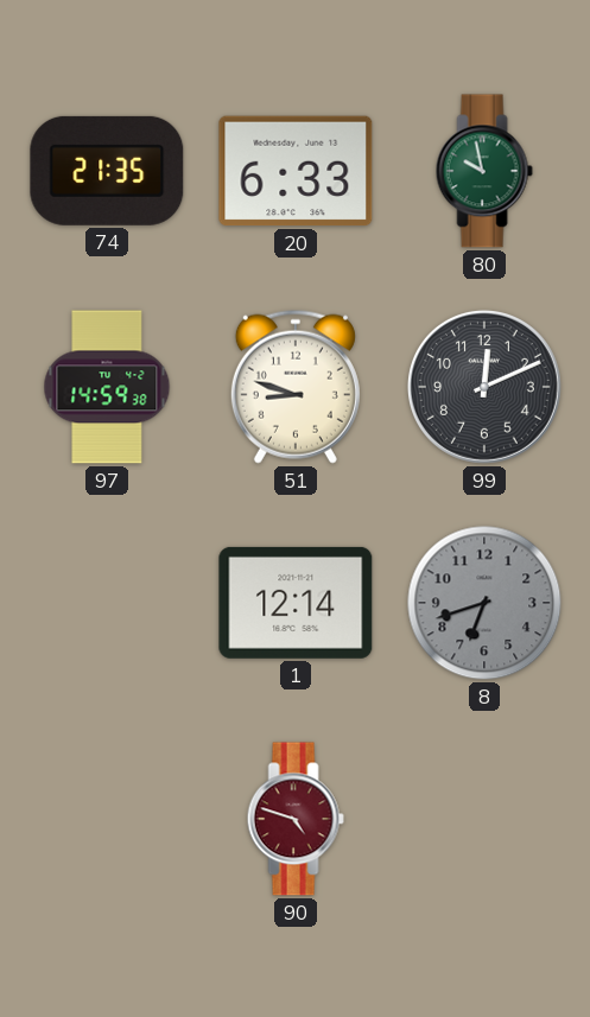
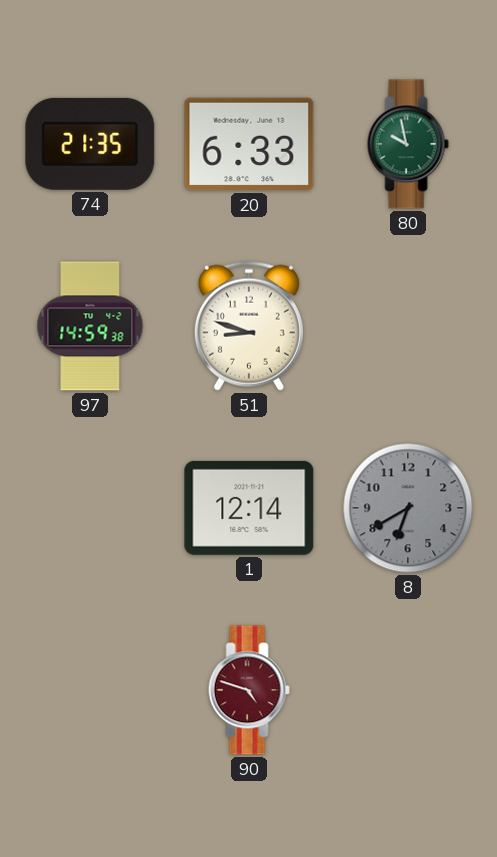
99: 12:11 -> none
8: 6:42 -> 6:40
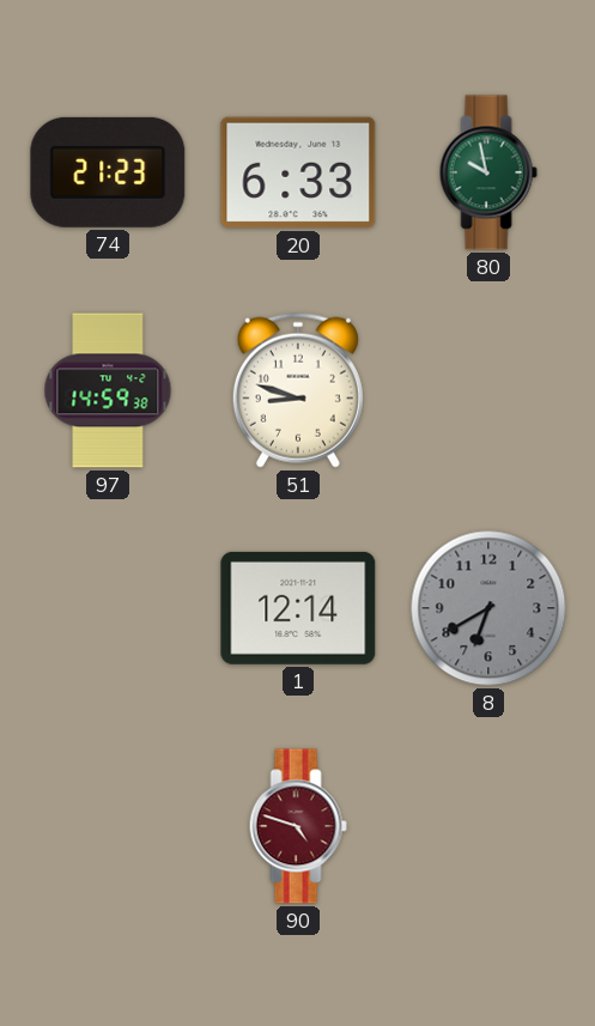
74: 21:35 -> 21:23
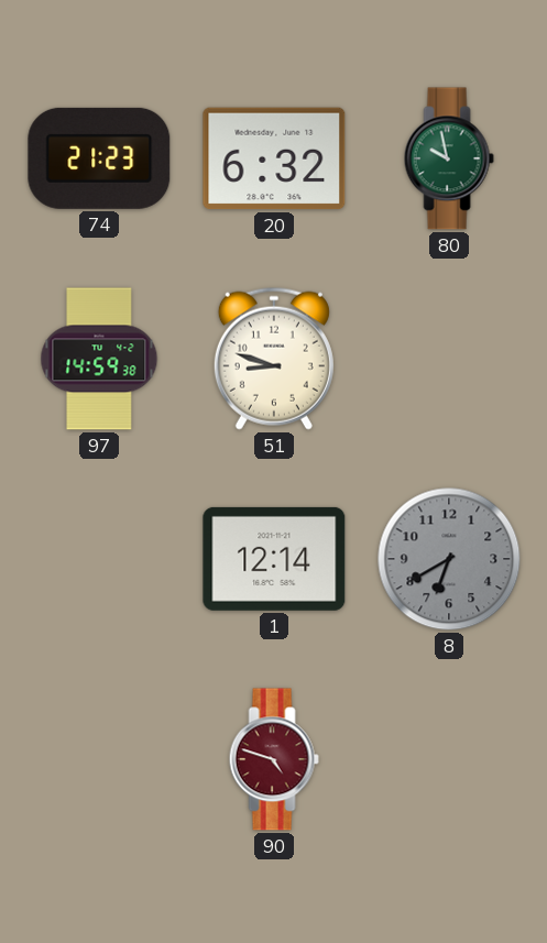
20: 6:33 -> 6:32
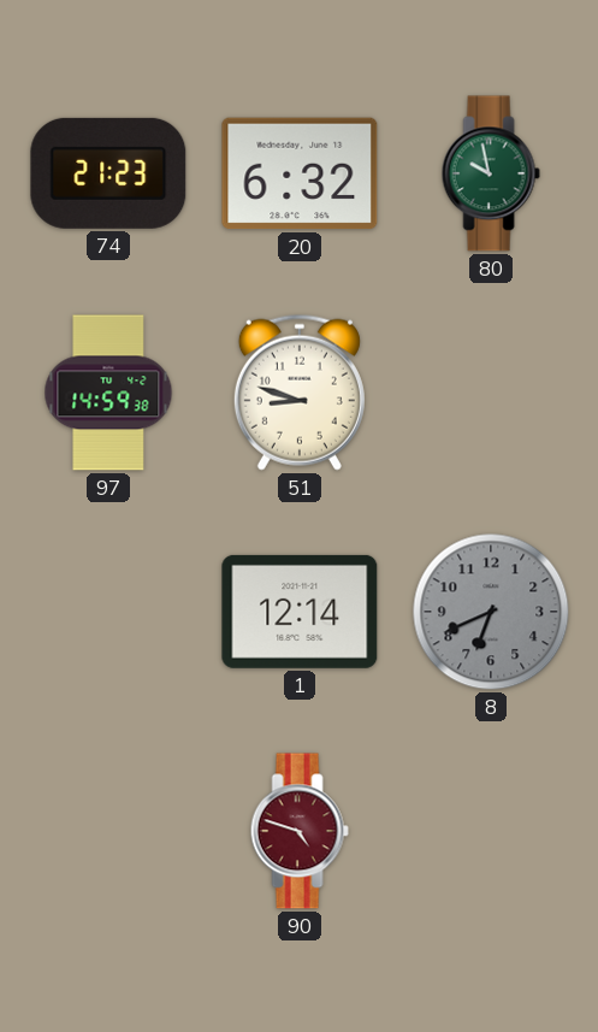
8: 6:40 -> 6:41
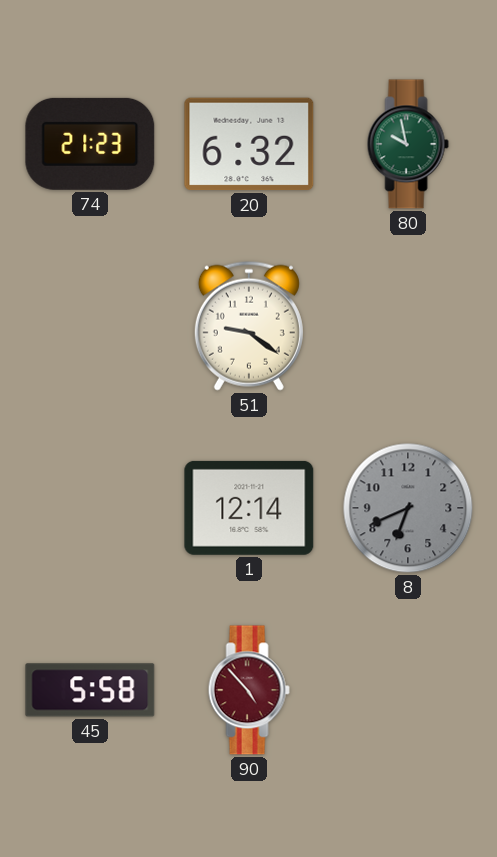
97: 14:59 -> none
51: 8:48 -> 9:21
45: none -> 5:58
90: 4:48 -> 4:53
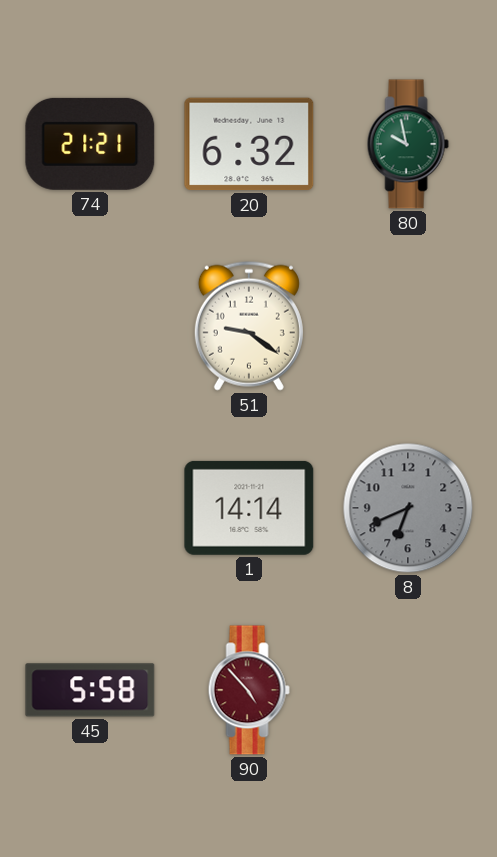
74: 21:23 -> 21:21
1: 12:14 -> 14:14
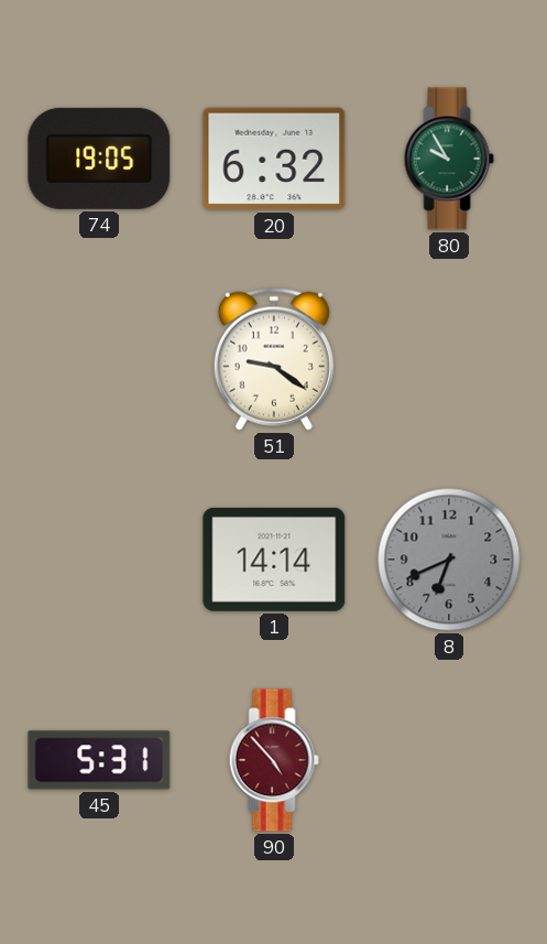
74: 21:21 -> 19:05
80: 9:58 -> 9:55
45: 5:58 -> 5:31
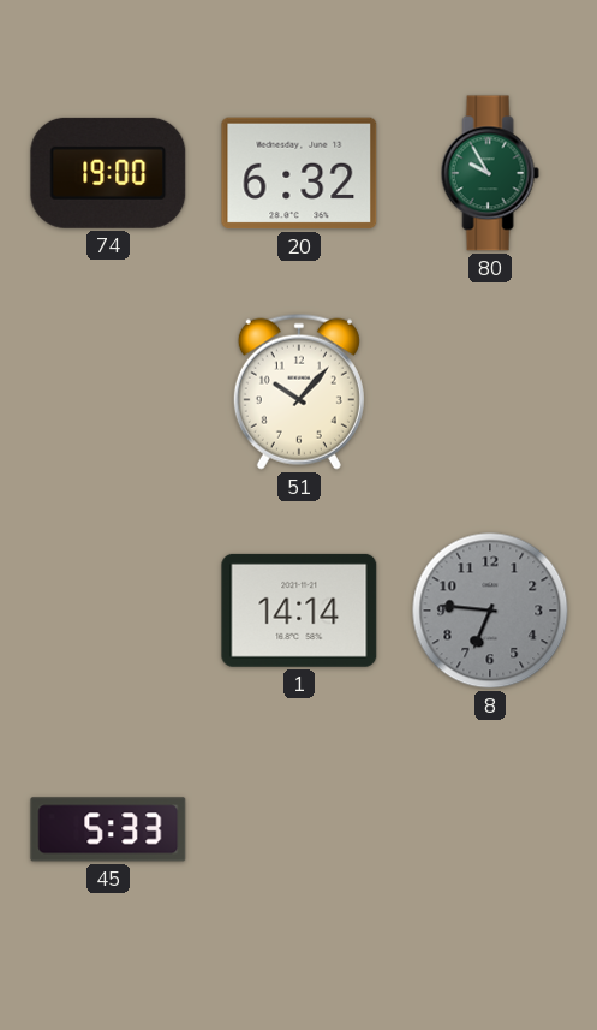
74: 19:05 -> 19:00
51: 9:21 -> 10:07
8: 6:41 -> 6:46
45: 5:31 -> 5:33
90: 4:53 -> none
